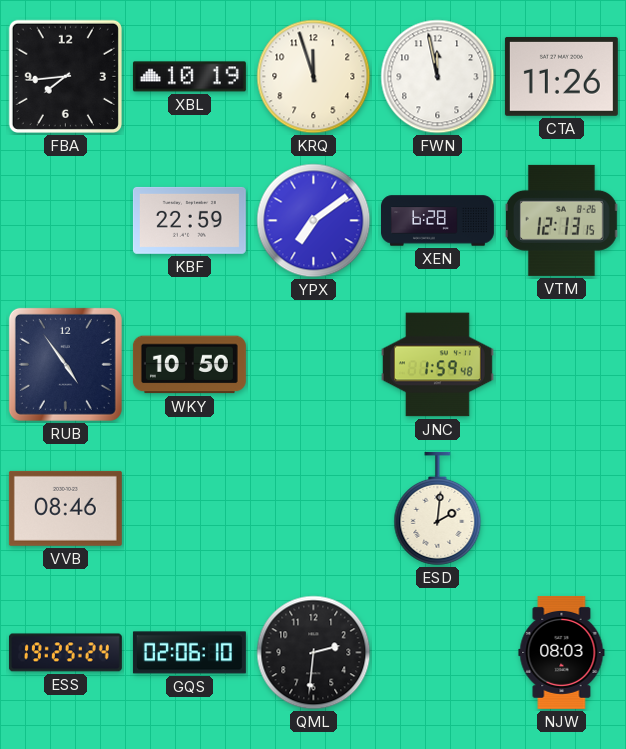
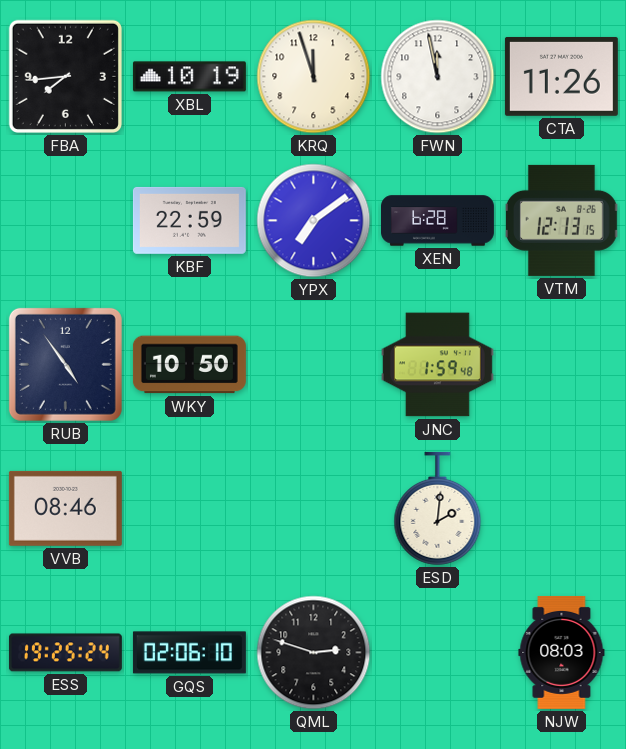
QML: 2:31 -> 2:48
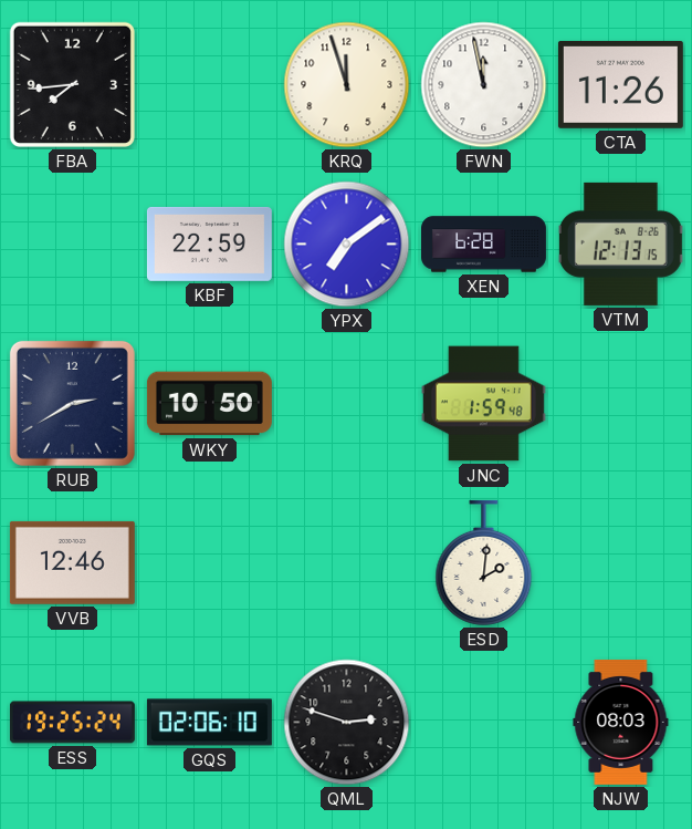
XBL: 10:19 -> none
RUB: 4:54 -> 2:40
VVB: 08:46 -> 12:46
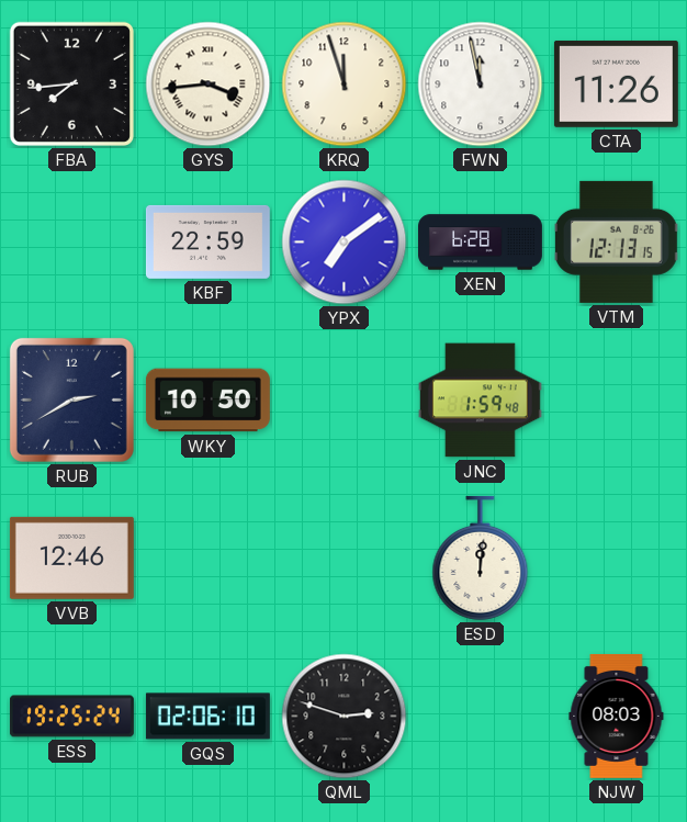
GYS: none -> 3:44
ESD: 2:01 -> 12:01
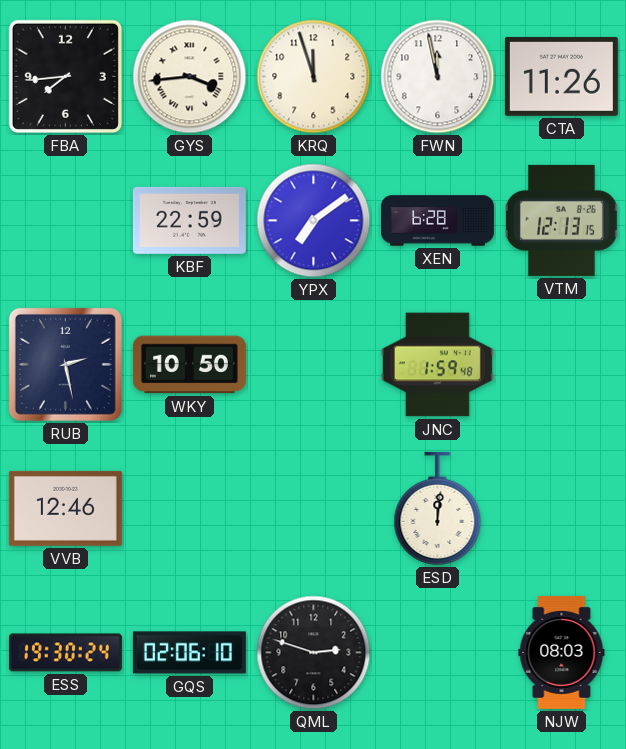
RUB: 2:40 -> 2:28
ESS: 19:25 -> 19:30
